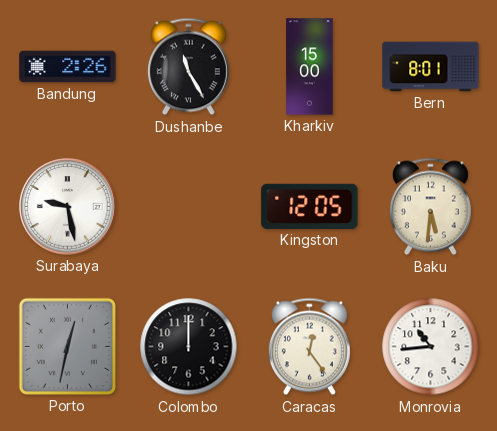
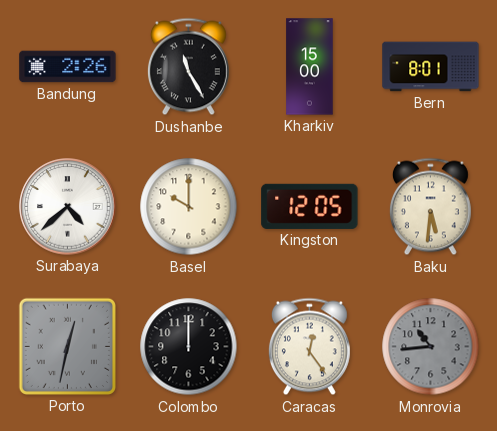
Surabaya: 9:28 -> 4:38
Basel: none -> 10:00
Monrovia dial: white -> grey
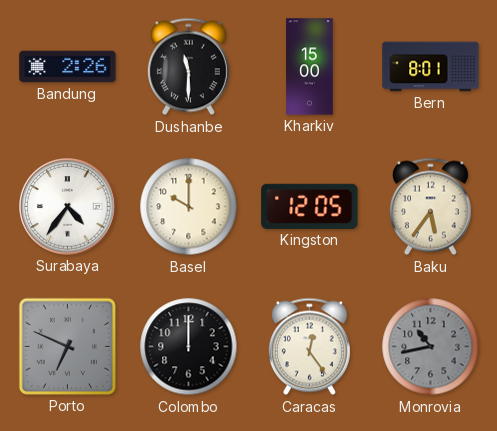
Dushanbe: 11:25 -> 11:30
Surabaya: 4:38 -> 4:36
Baku: 5:31 -> 5:36
Porto: 12:32 -> 6:49
Monrovia: 10:44 -> 10:43
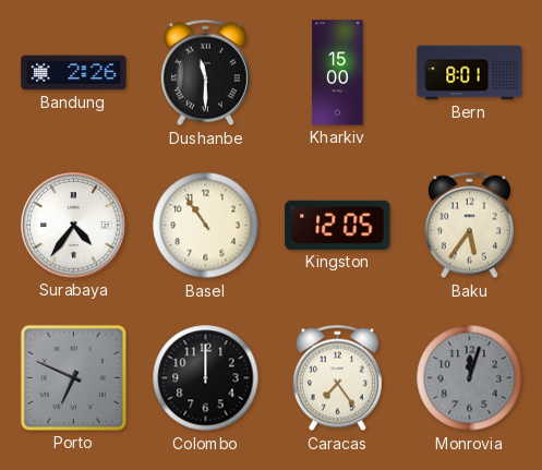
Basel: 10:00 -> 10:54
Caracas: 12:24 -> 7:24
Monrovia: 10:43 -> 12:03
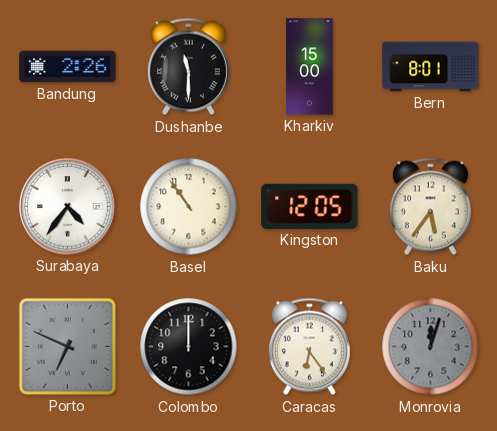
Caracas: 7:24 -> 6:24
